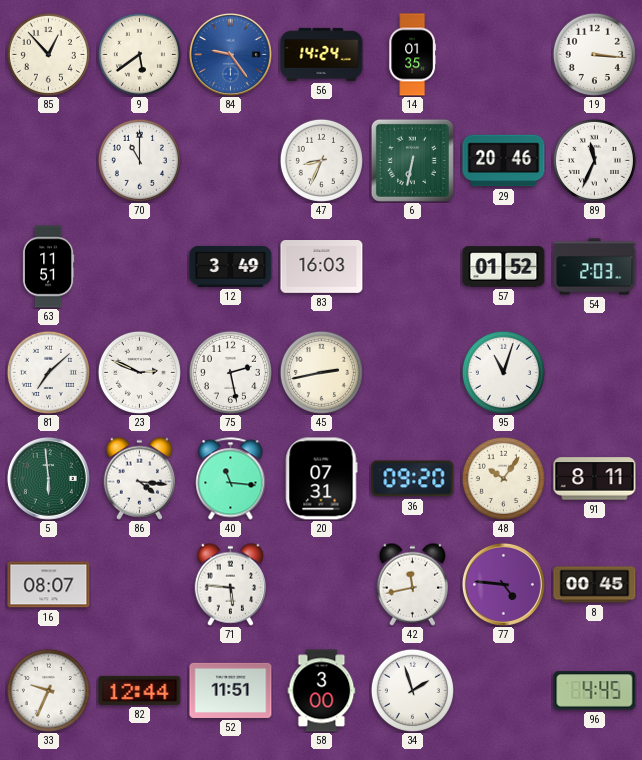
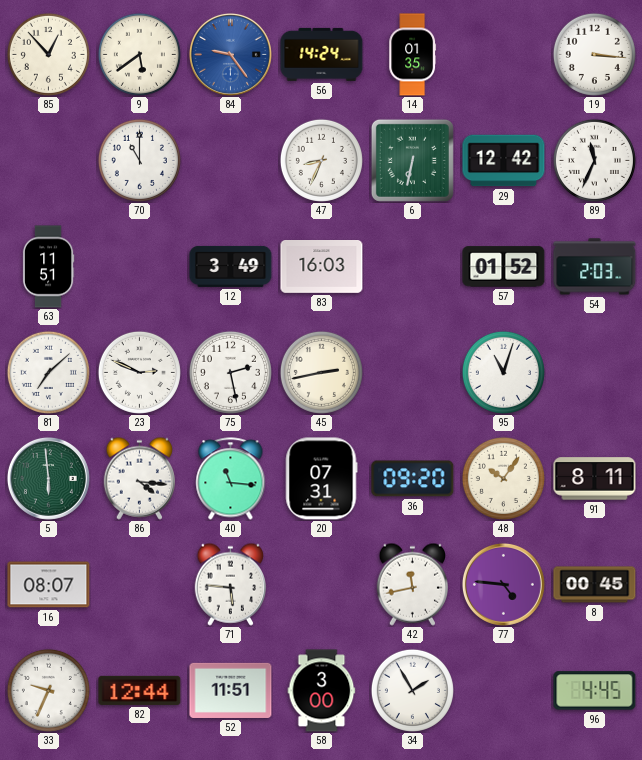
29: 20:46 -> 12:42
34: 1:57 -> 1:55
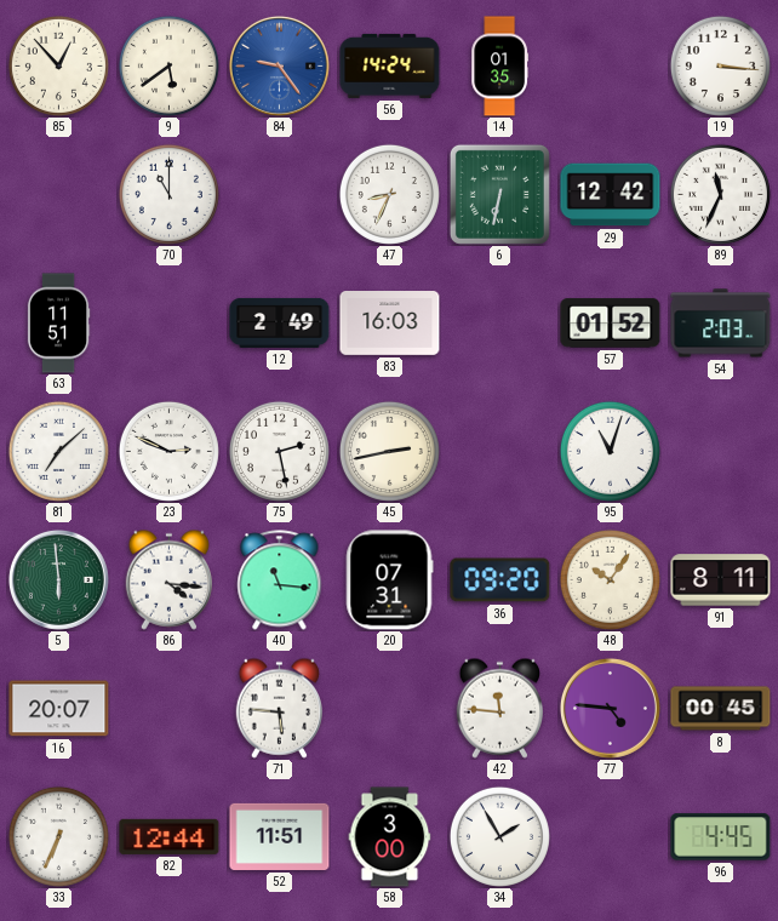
12: 3:49 -> 2:49
16: 08:07 -> 20:07
42: 11:43 -> 11:46
33: 9:34 -> 6:34
